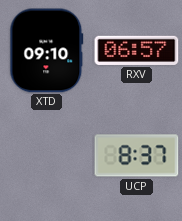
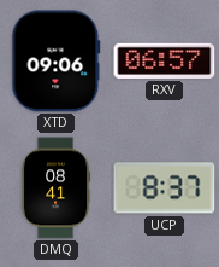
XTD: 09:10 -> 09:06
DMQ: none -> 08:41
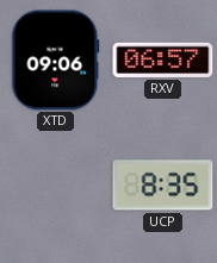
DMQ: 08:41 -> none
UCP: 8:37 -> 8:35
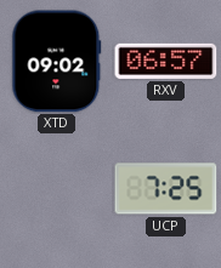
XTD: 09:06 -> 09:02
UCP: 8:35 -> 7:25
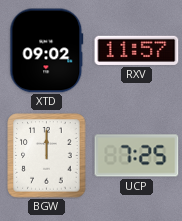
RXV: 06:57 -> 11:57
BGW: none -> 12:00
